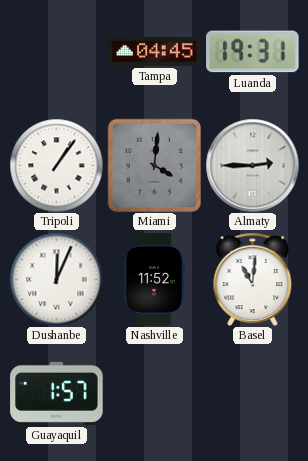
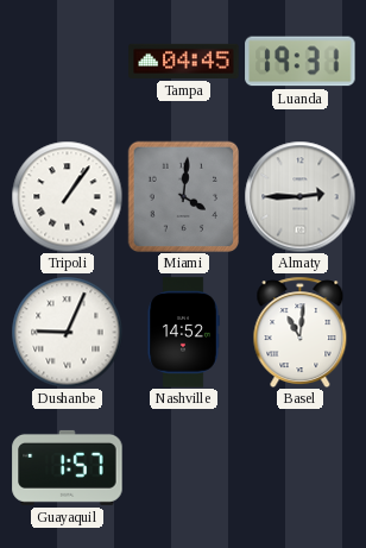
Dushanbe: 12:04 -> 9:04
Nashville: 11:52 -> 14:52
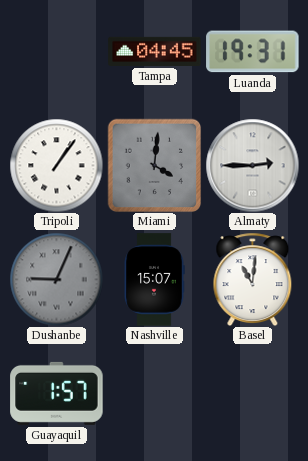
Dushanbe dial: white -> grey
Nashville: 14:52 -> 15:07
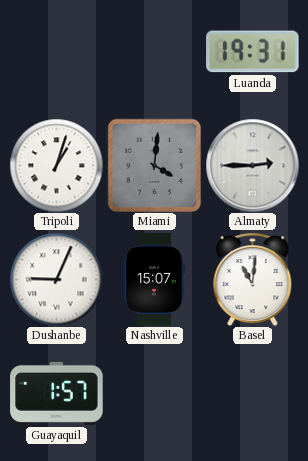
Tampa: 04:45 -> none
Tripoli: 1:06 -> 1:03
Dushanbe dial: grey -> white
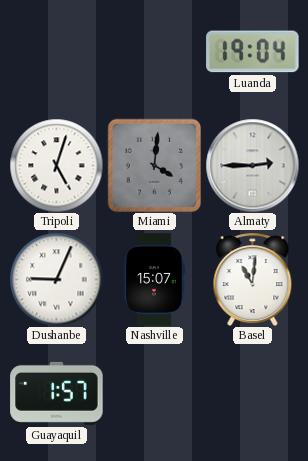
Luanda: 19:31 -> 19:04
Tripoli: 1:03 -> 5:03
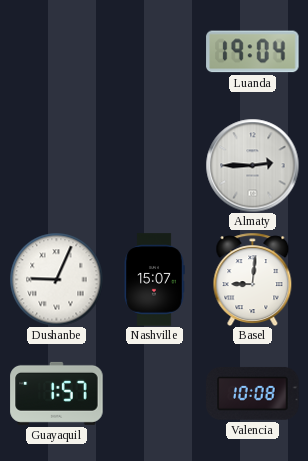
Tripoli: 5:03 -> none
Miami: 4:01 -> none
Basel: 11:01 -> 9:01
Valencia: none -> 10:08
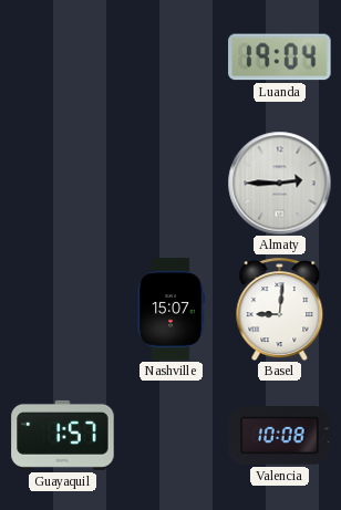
Dushanbe: 9:04 -> none
